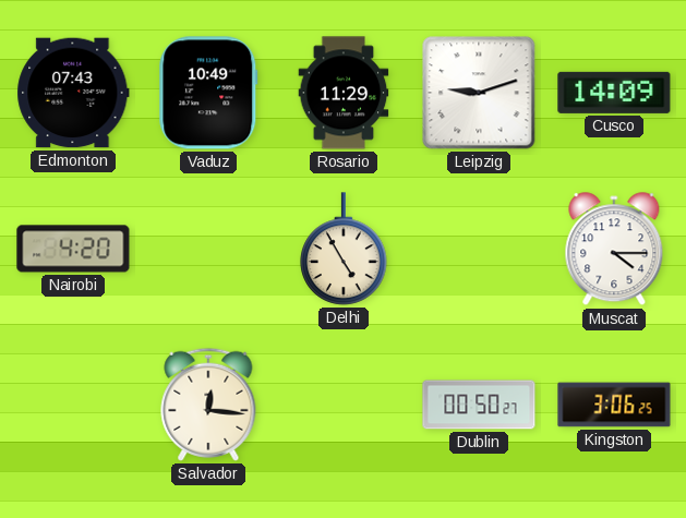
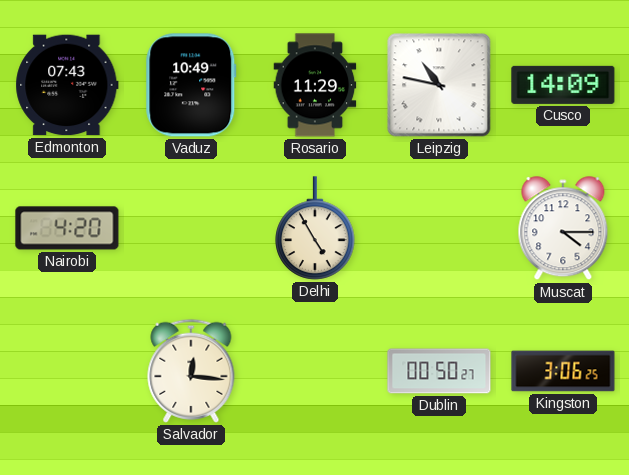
Leipzig: 9:12 -> 10:47
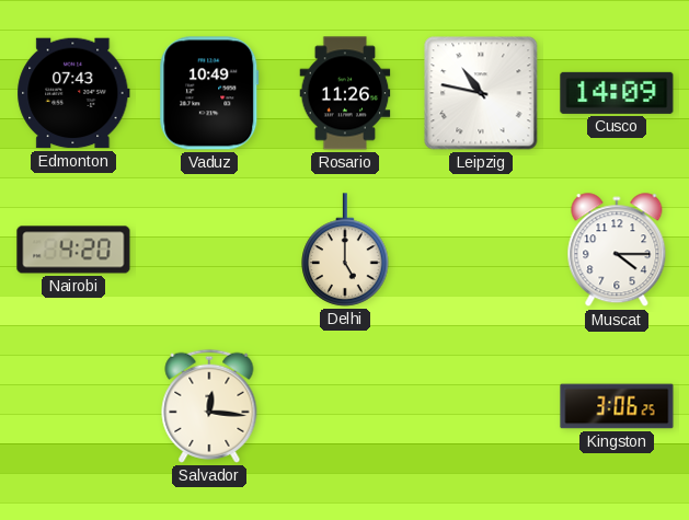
Rosario: 11:29 -> 11:26
Delhi: 4:55 -> 5:00
Dublin: 00:50 -> none
